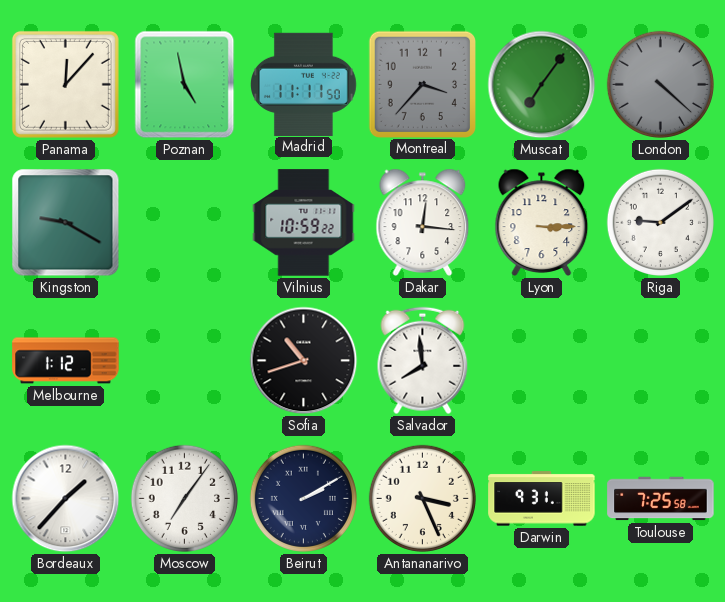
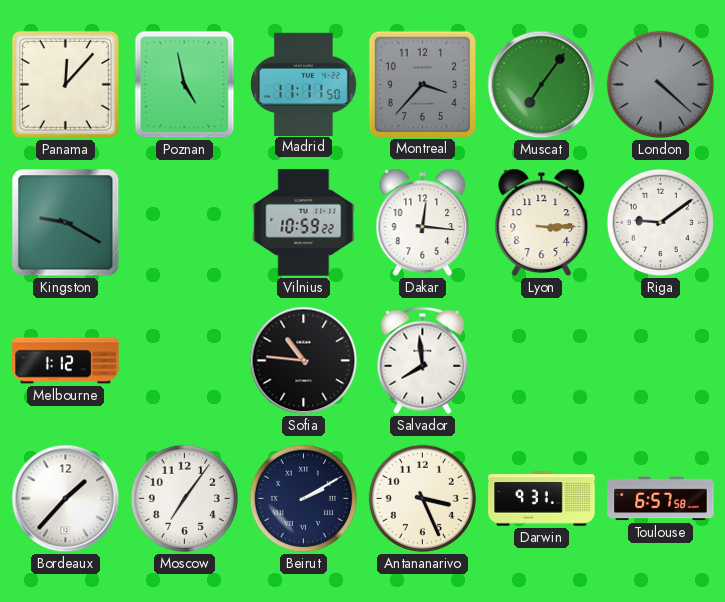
Sofia: 10:42 -> 10:46
Toulouse: 7:25 -> 6:57
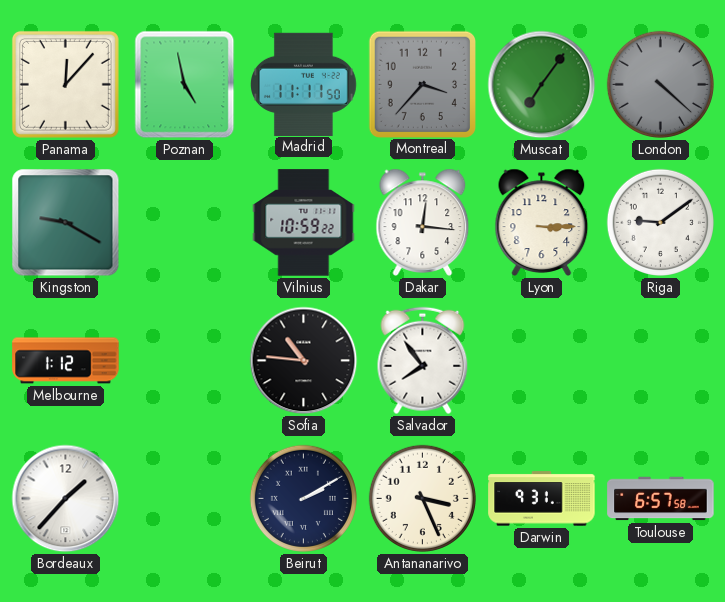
Salvador: 7:59 -> 7:54
Moscow: 7:06 -> none
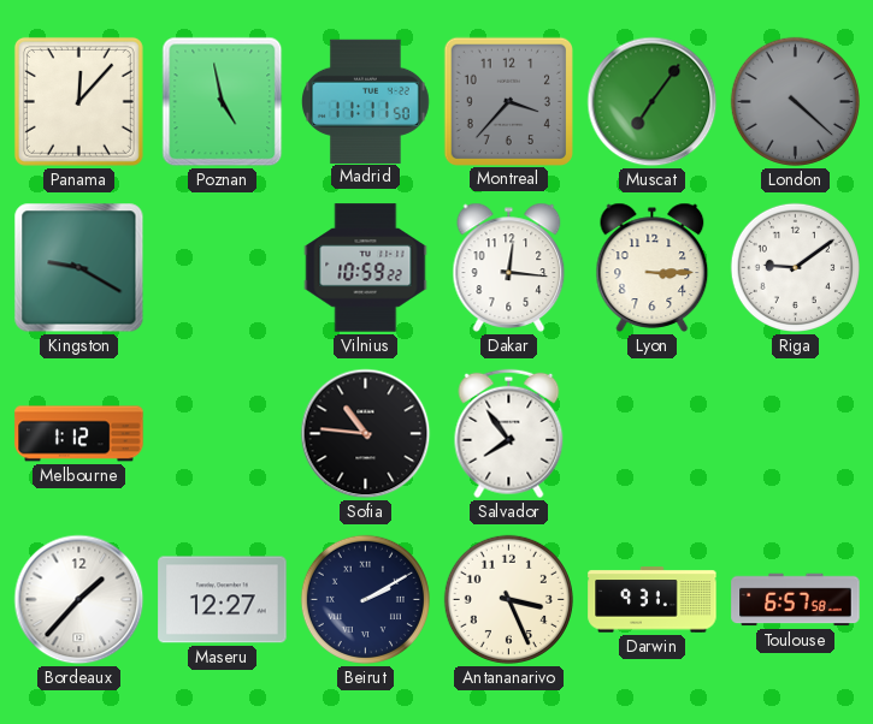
Maseru: none -> 12:27
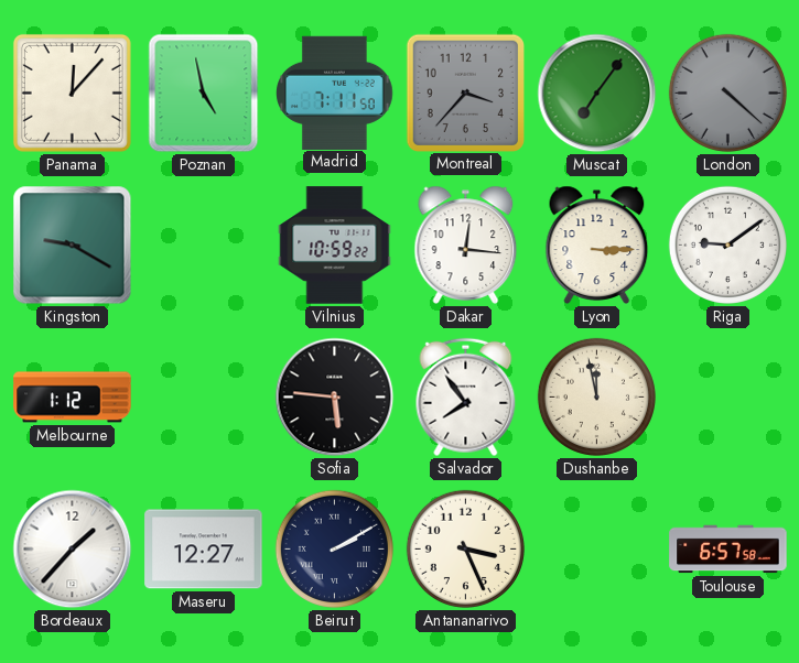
Madrid: 11:11 -> 7:11
Sofia: 10:46 -> 5:46
Dushanbe: none -> 11:58
Darwin: 9:31 -> none
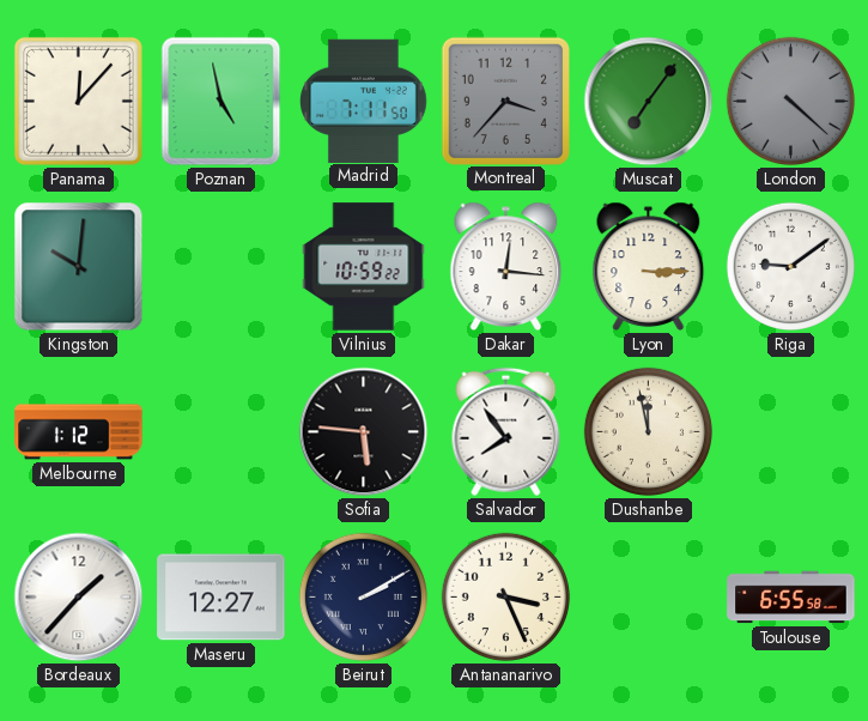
Kingston: 9:20 -> 10:01
Toulouse: 6:57 -> 6:55
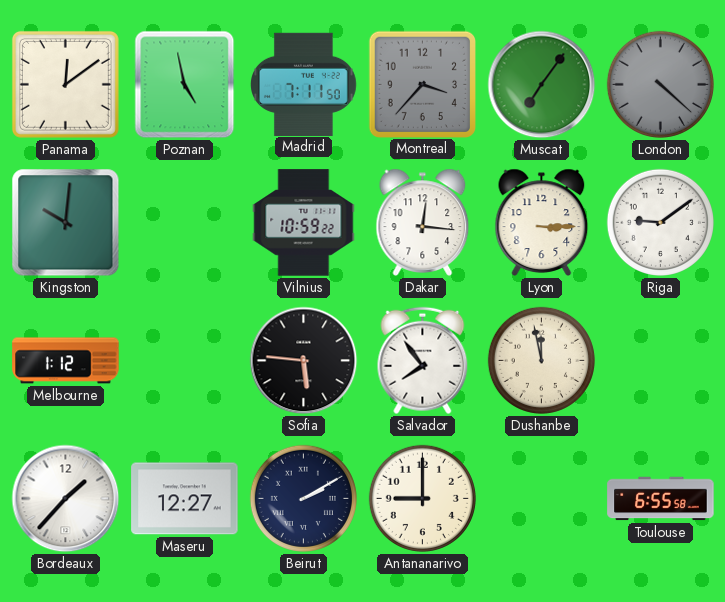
Panama: 12:07 -> 12:09
Antananarivo: 3:26 -> 9:00
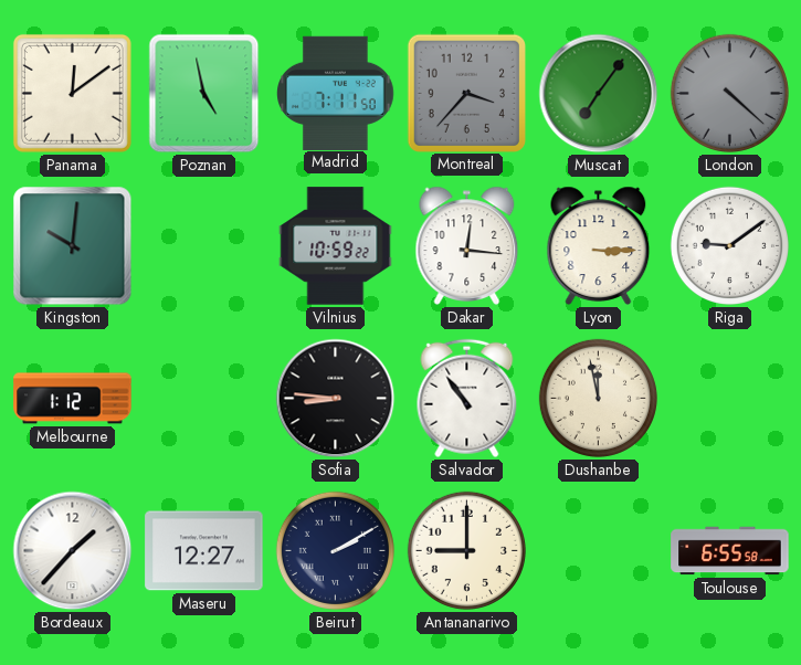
Sofia: 5:46 -> 8:46
Salvador: 7:54 -> 10:54
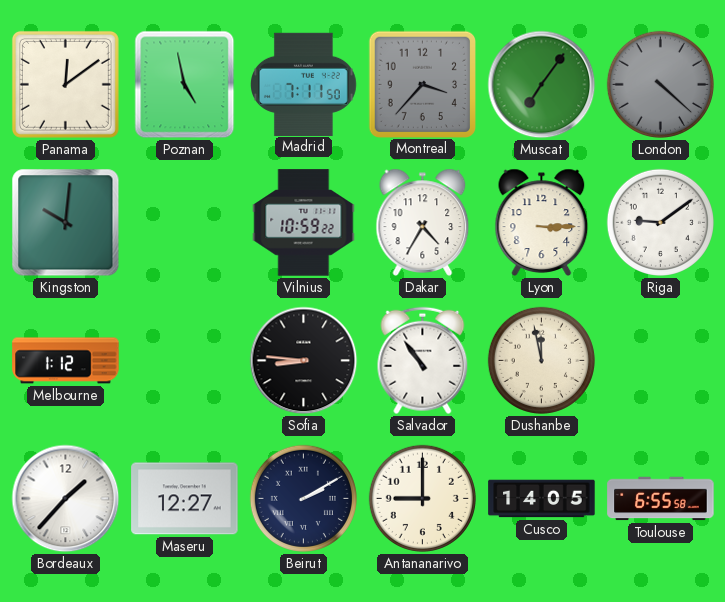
Dakar: 12:16 -> 4:35
Cusco: none -> 14:05
